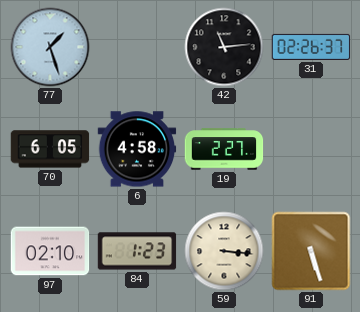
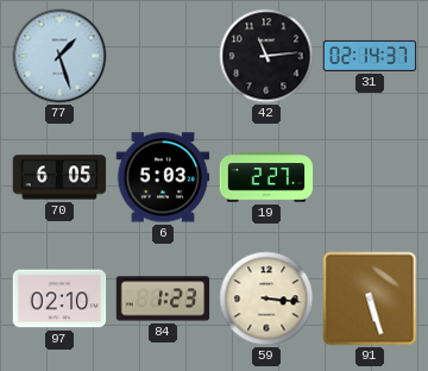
31: 02:26 -> 02:14
6: 4:58 -> 5:03
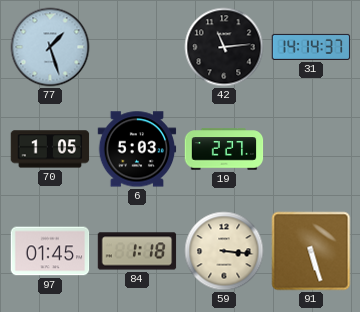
31: 02:14 -> 14:14
70: 6:05 -> 1:05
97: 02:10 -> 01:45
84: 1:23 -> 1:18
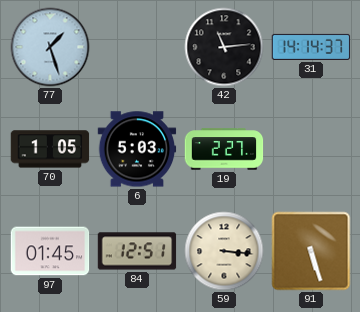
84: 1:18 -> 12:51
